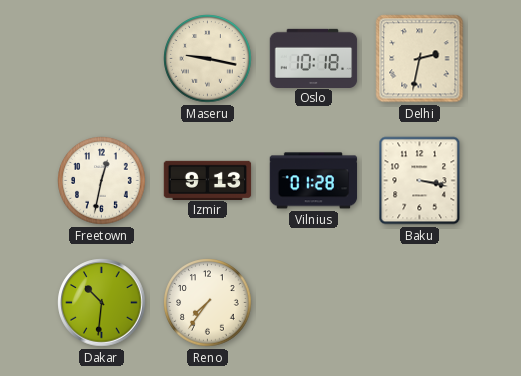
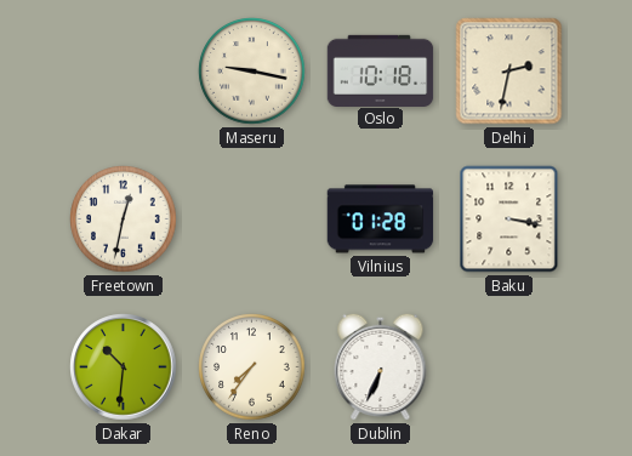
Izmir: 9:13 -> none
Dublin: none -> 6:34
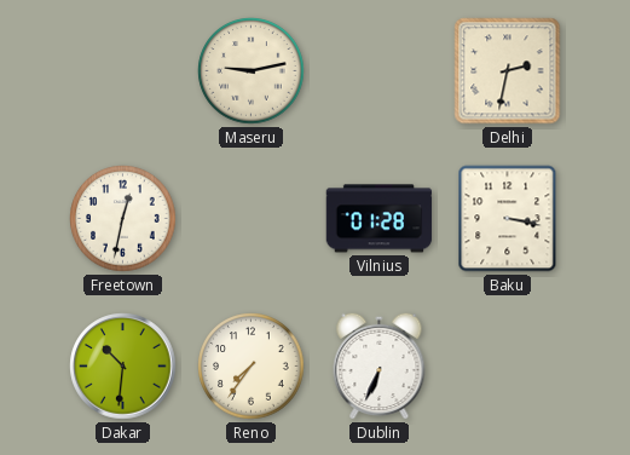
Maseru: 9:17 -> 9:13
Oslo: 10:18 -> none
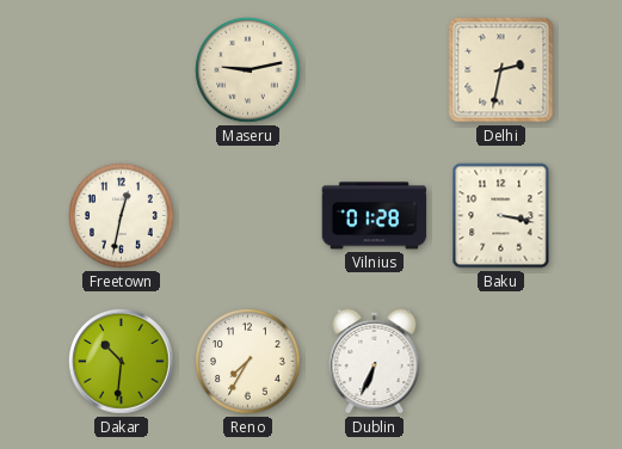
Reno: 7:36 -> 7:35
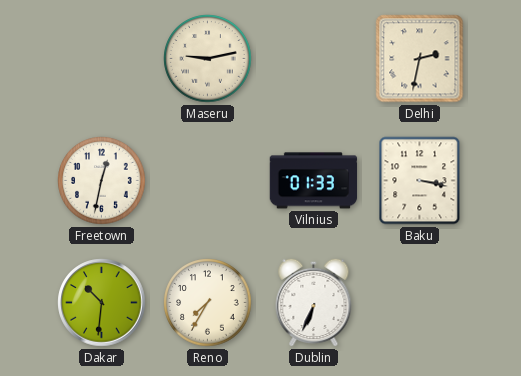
Vilnius: 01:28 -> 01:33
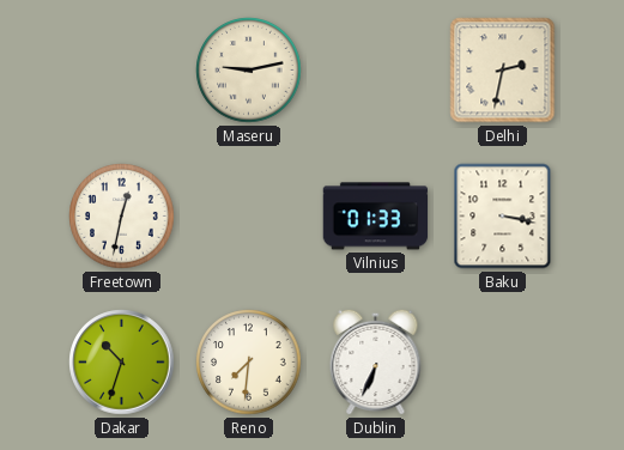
Dakar: 10:31 -> 10:33
Reno: 7:35 -> 7:31
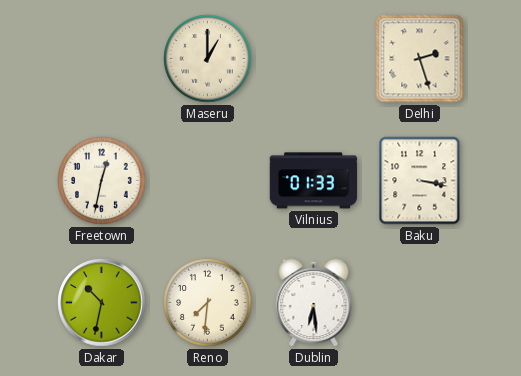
Maseru: 9:13 -> 1:00
Delhi: 2:32 -> 2:27
Dakar: 10:33 -> 10:32
Dublin: 6:34 -> 6:29
